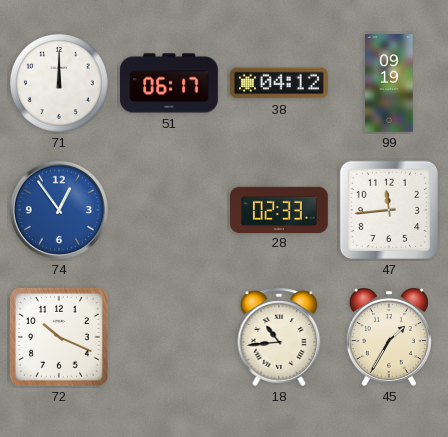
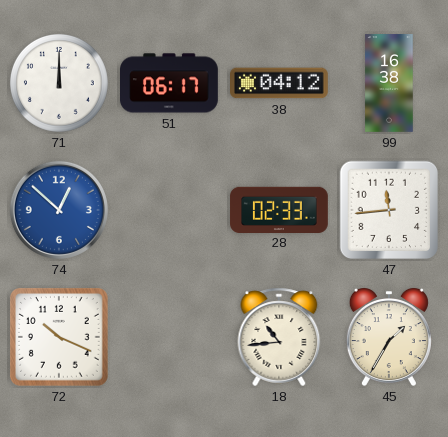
99: 09:19 -> 16:38
74: 12:54 -> 12:52
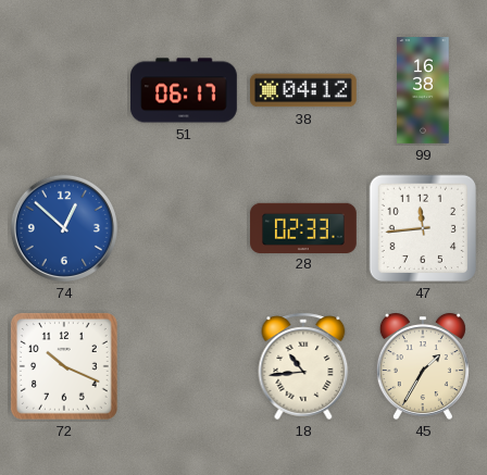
71: 12:00 -> none
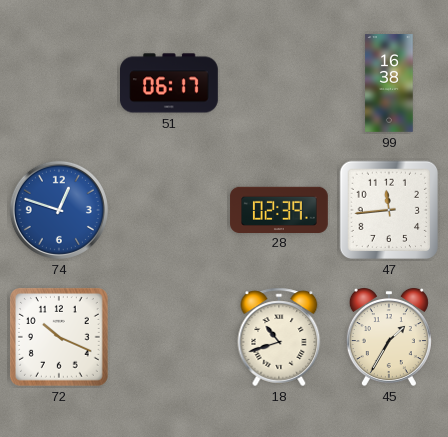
38: 04:12 -> none
74: 12:52 -> 12:48
28: 02:33 -> 02:39
18: 10:44 -> 10:42
